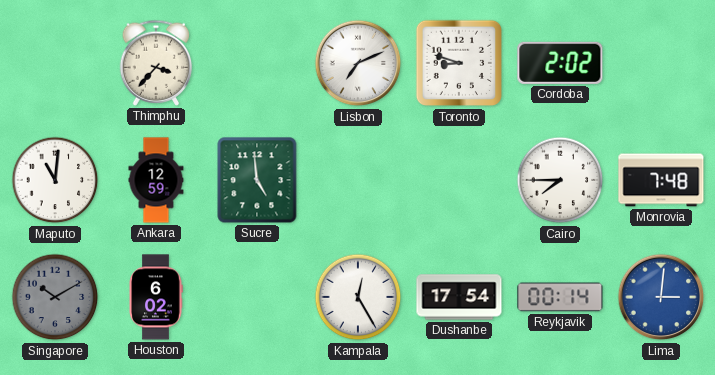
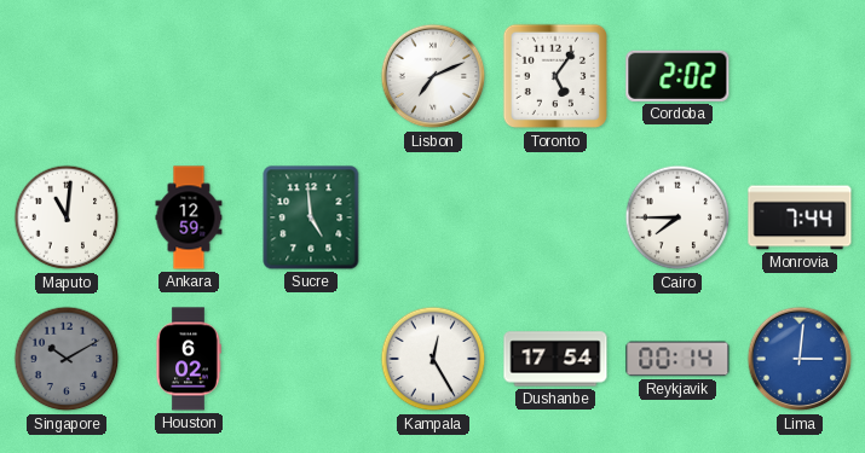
Thimphu: 3:37 -> none
Toronto: 8:48 -> 5:06
Monrovia: 7:48 -> 7:44
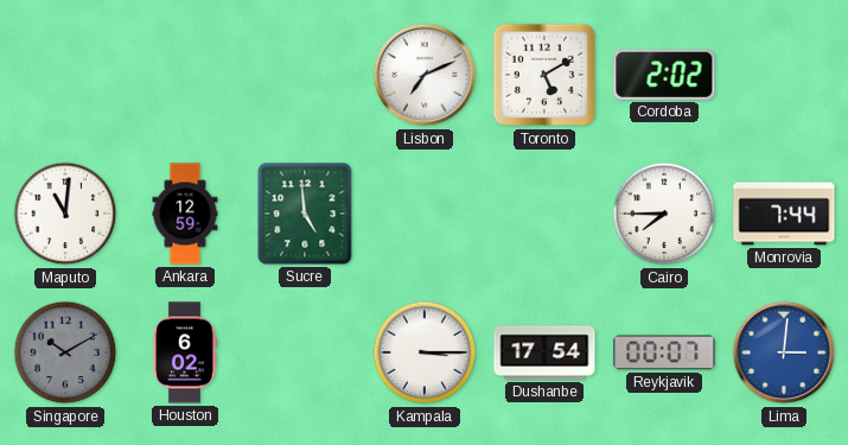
Toronto: 5:06 -> 5:10
Kampala: 12:25 -> 3:15
Reykjavik: 00:14 -> 00:07
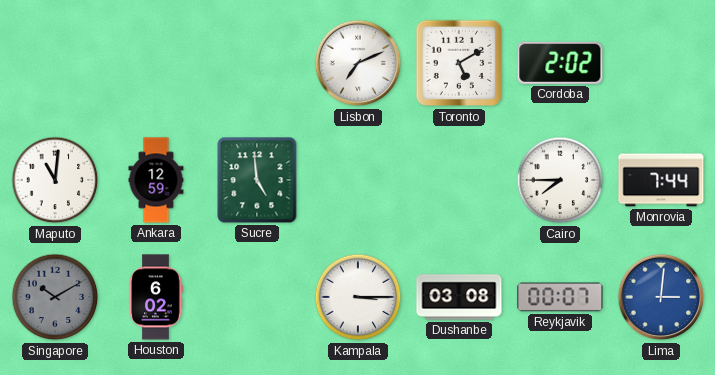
Dushanbe: 17:54 -> 03:08
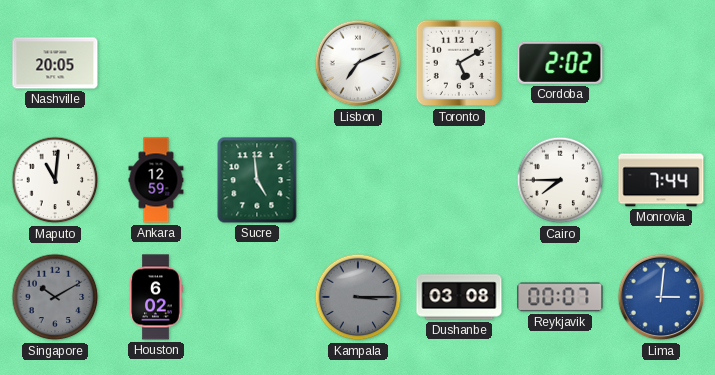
Nashville: none -> 20:05
Kampala dial: white -> grey
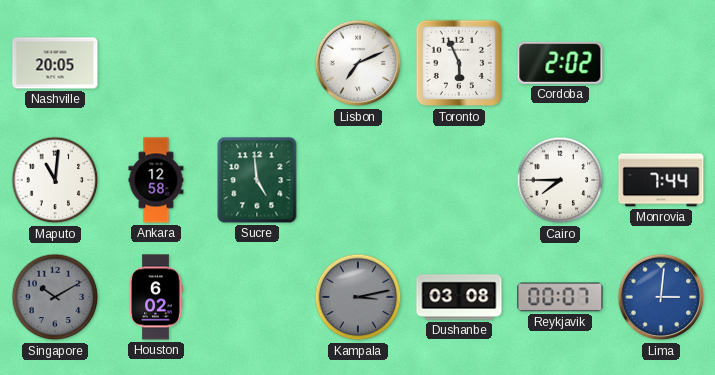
Toronto: 5:10 -> 5:56
Ankara: 12:59 -> 12:58
Kampala: 3:15 -> 3:13
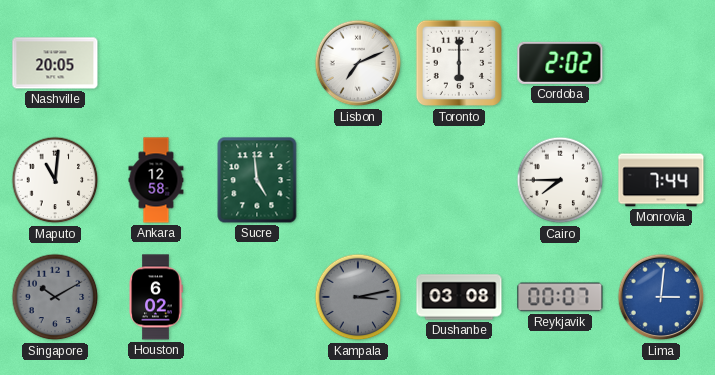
Toronto: 5:56 -> 6:00
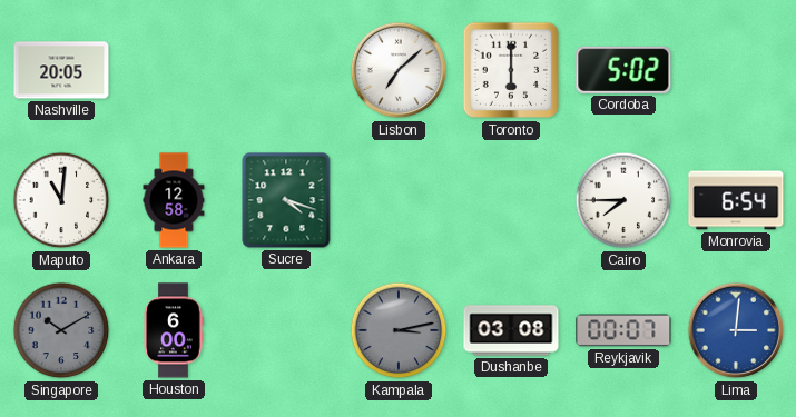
Lisbon: 7:11 -> 7:08
Cordoba: 2:02 -> 5:02
Sucre: 4:59 -> 4:18
Monrovia: 7:44 -> 6:54
Houston: 6:02 -> 6:00
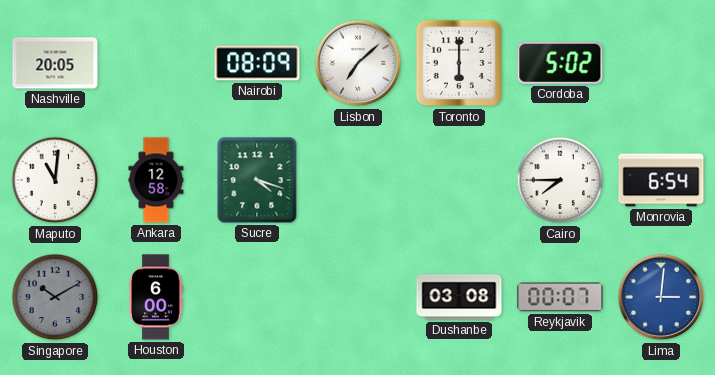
Nairobi: none -> 08:09
Kampala: 3:13 -> none
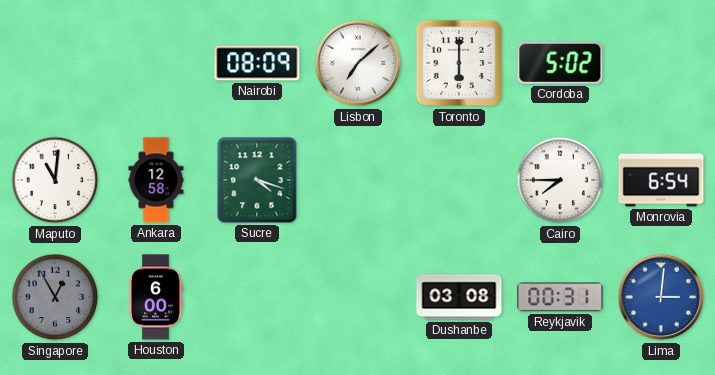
Nashville: 20:05 -> none
Singapore: 10:10 -> 12:55
Reykjavik: 00:07 -> 00:31
